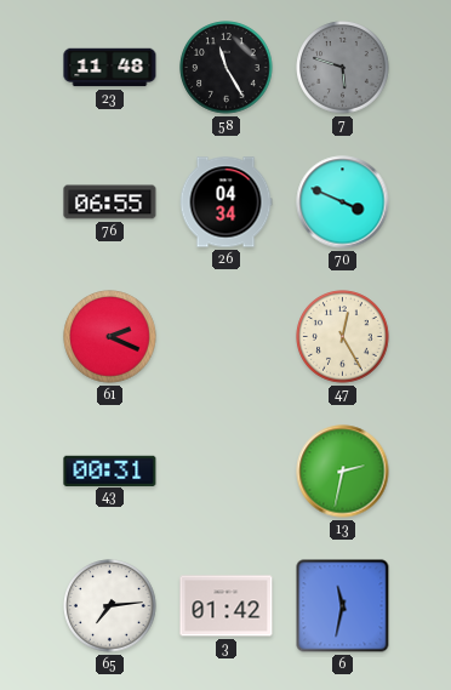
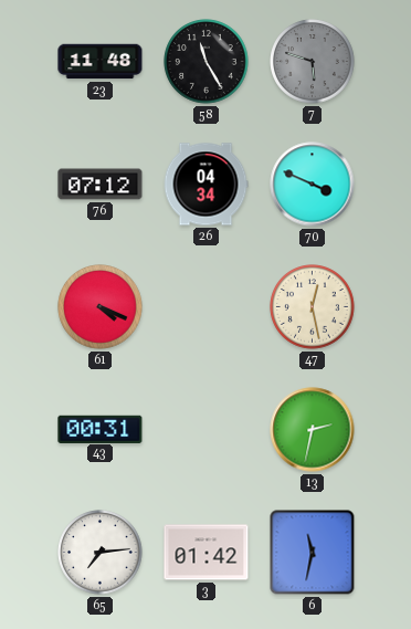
76: 06:55 -> 07:12
61: 2:19 -> 4:19
47: 12:25 -> 12:28
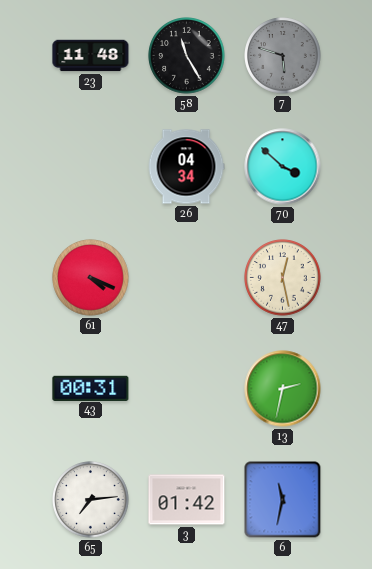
76: 07:12 -> none
70: 3:49 -> 3:52
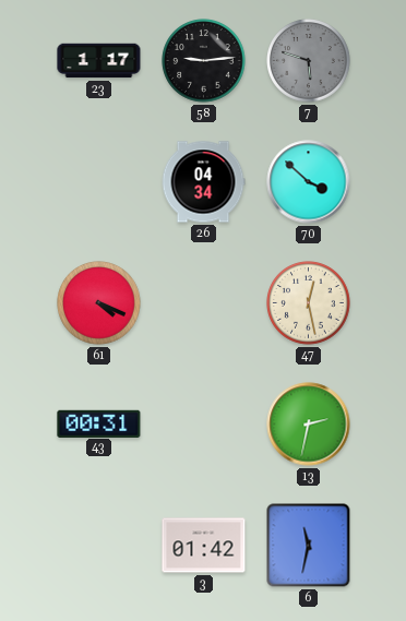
23: 11:48 -> 1:17
58: 11:25 -> 9:14
65: 7:14 -> none
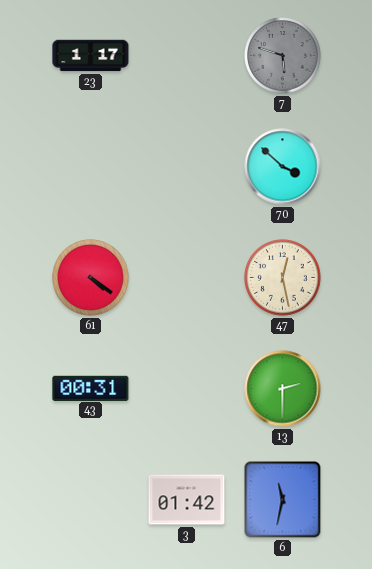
58: 9:14 -> none
26: 04:34 -> none
61: 4:19 -> 4:21
13: 2:32 -> 2:30
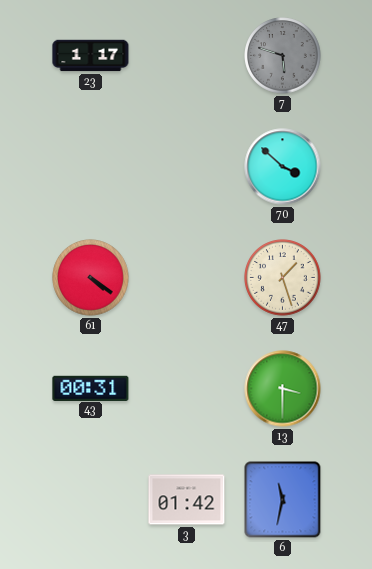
47: 12:28 -> 1:27
13: 2:30 -> 3:30
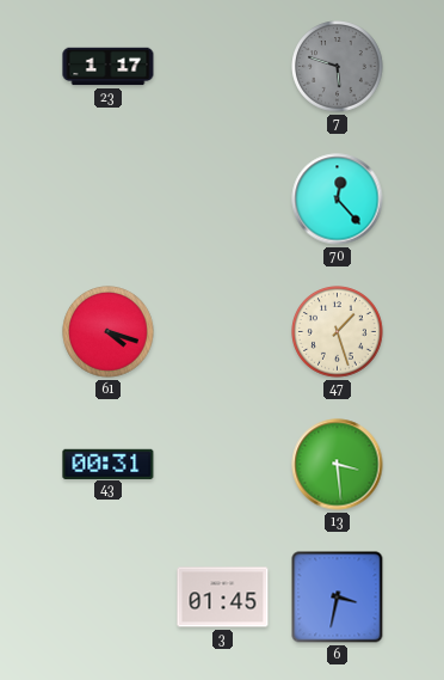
70: 3:52 -> 12:23
61: 4:21 -> 4:18
13: 3:30 -> 3:29
3: 01:42 -> 01:45
6: 11:32 -> 3:32
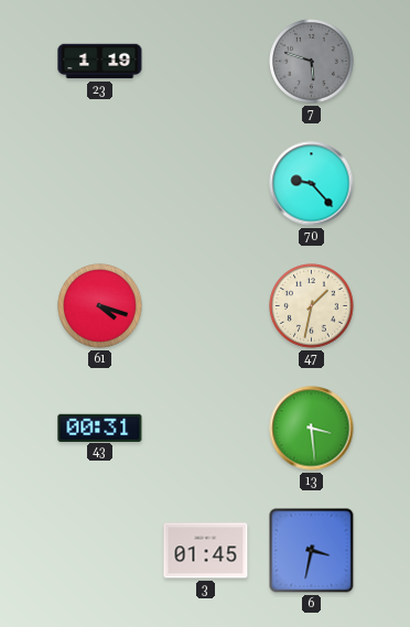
23: 1:17 -> 1:19
70: 12:23 -> 9:23
47: 1:27 -> 1:32
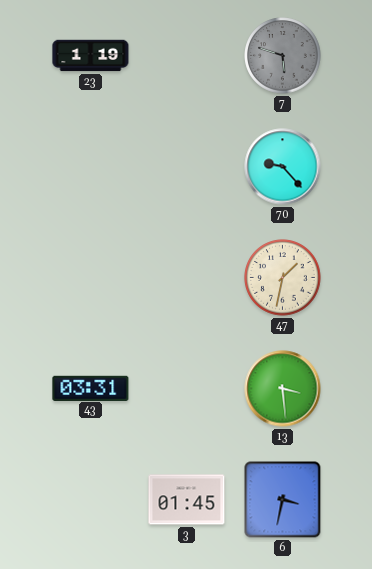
61: 4:18 -> none
43: 00:31 -> 03:31
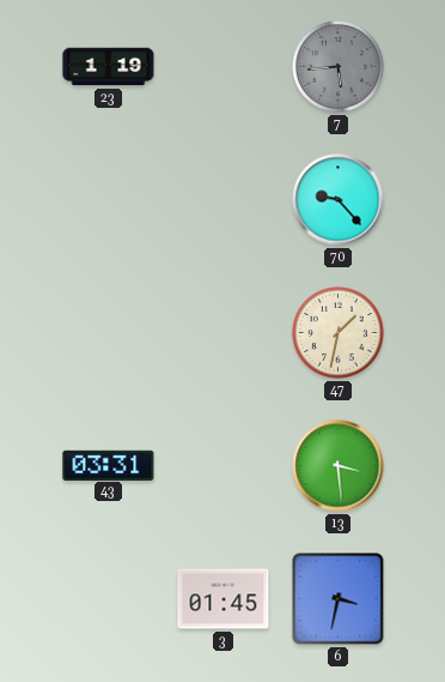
7: 5:48 -> 5:44
